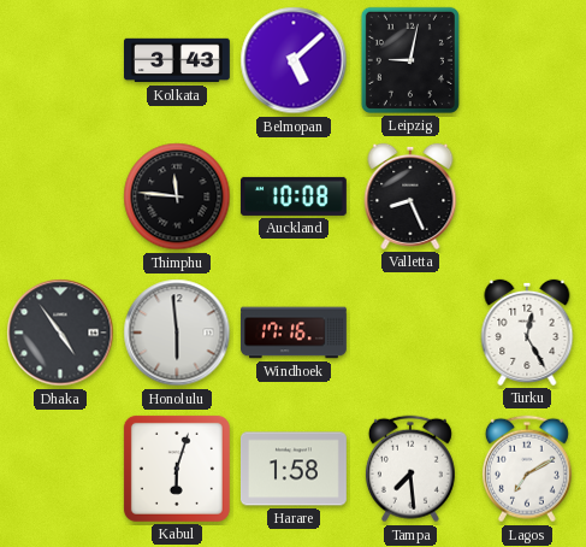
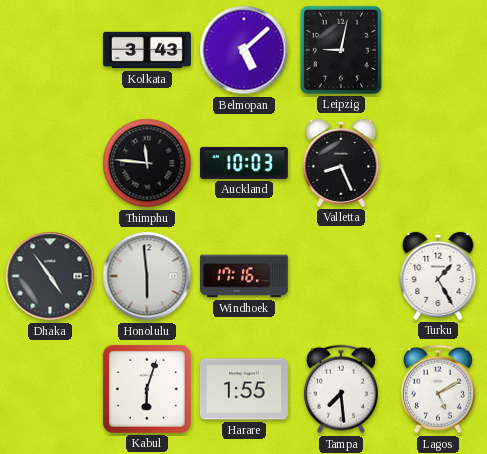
Auckland: 10:08 -> 10:03
Turku: 12:25 -> 1:25
Harare: 1:58 -> 1:55
Lagos: 7:10 -> 5:10
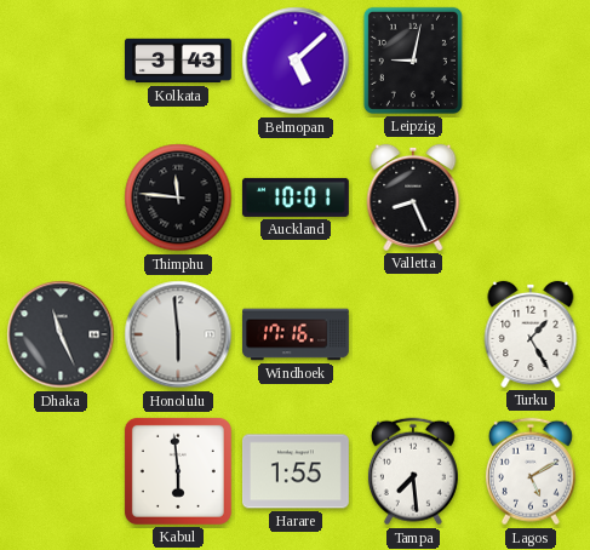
Auckland: 10:03 -> 10:01
Dhaka: 4:54 -> 11:26
Kabul: 6:03 -> 5:59
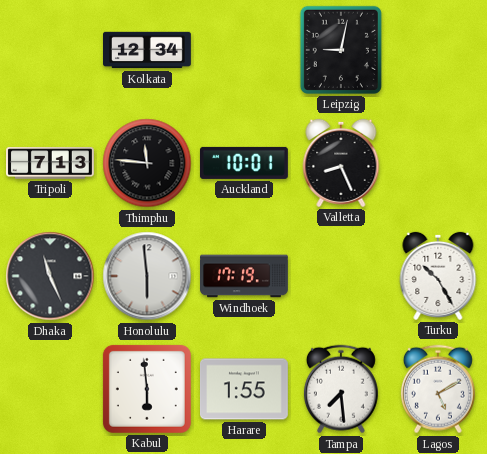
Kolkata: 3:43 -> 12:34
Belmopan: 5:08 -> none
Tripoli: none -> 7:13
Windhoek: 17:16 -> 17:19
Turku: 1:25 -> 10:25
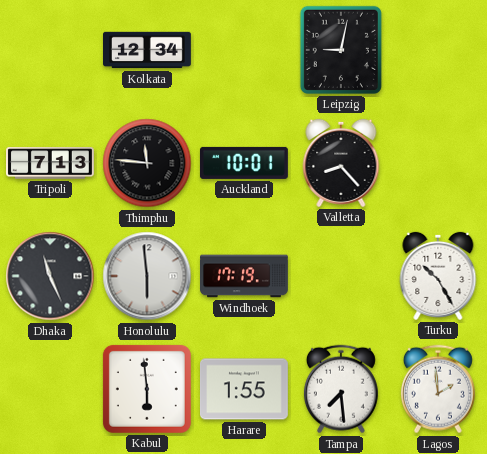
Valletta: 8:26 -> 8:23
Lagos: 5:10 -> 1:59
